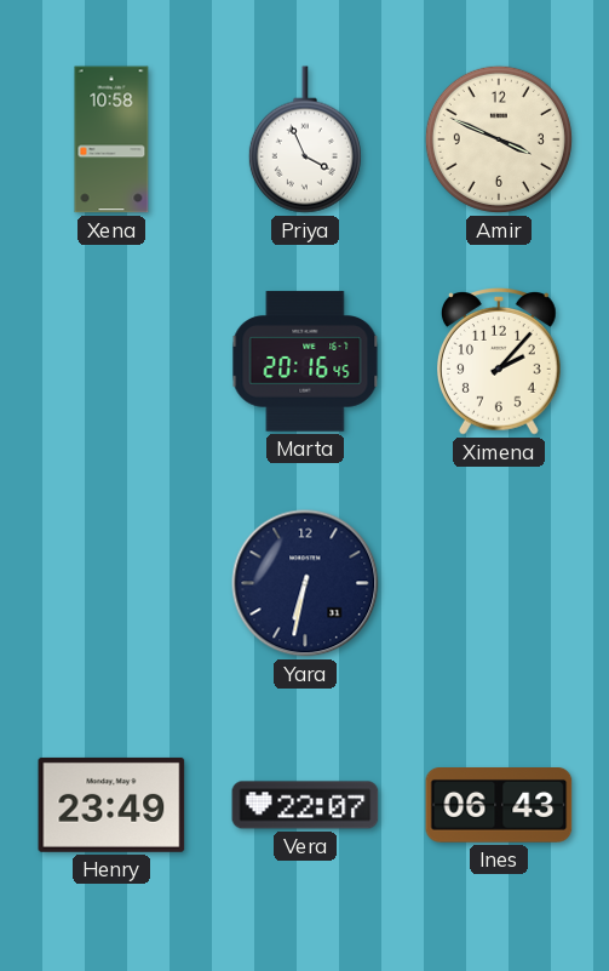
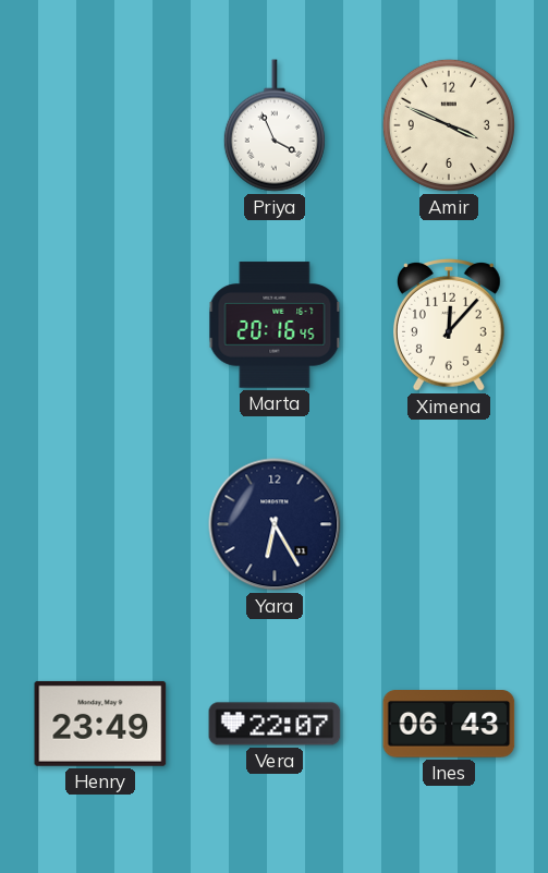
Xena: 10:58 -> none
Ximena: 2:07 -> 12:07
Yara: 6:32 -> 6:25
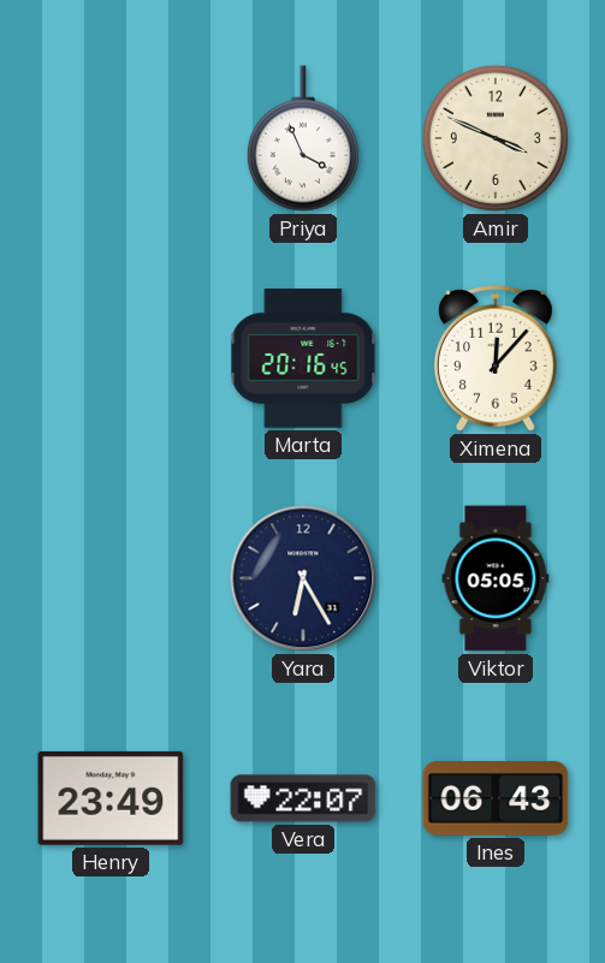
Viktor: none -> 05:05
